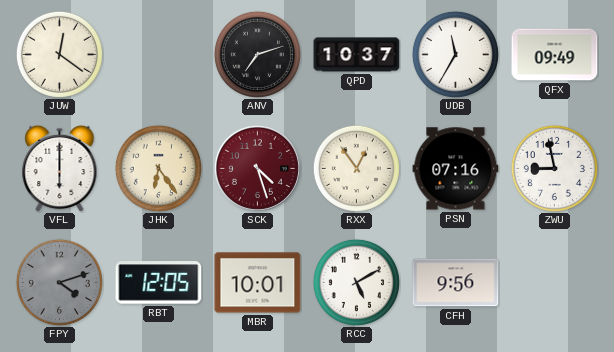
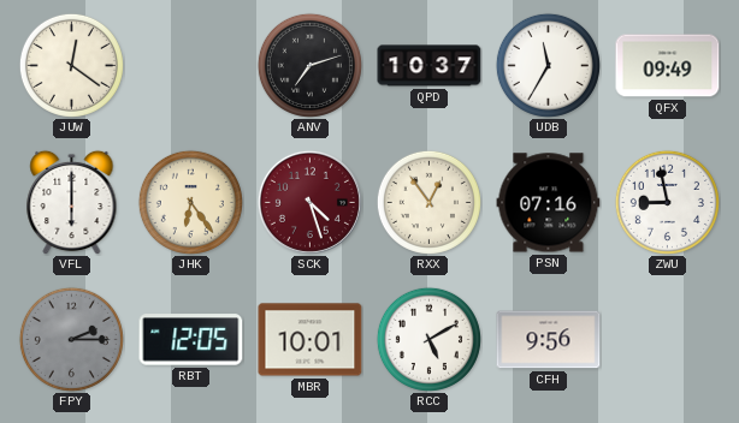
FPY: 4:12 -> 2:15
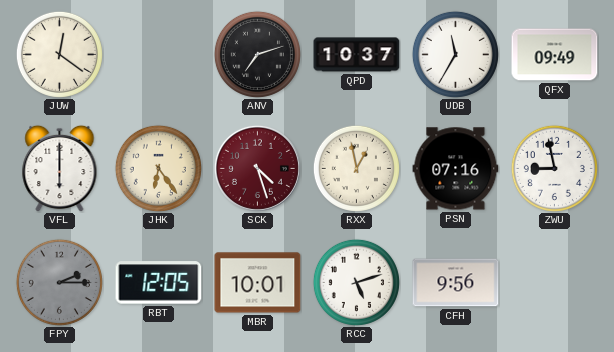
RXX: 12:54 -> 12:58
RCC: 5:10 -> 5:12
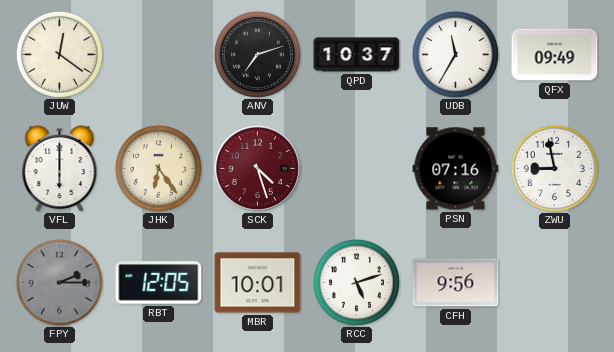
RXX: 12:58 -> none
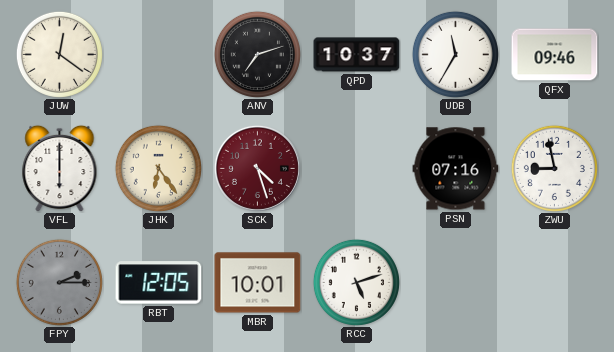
QFX: 09:49 -> 09:46
CFH: 9:56 -> none
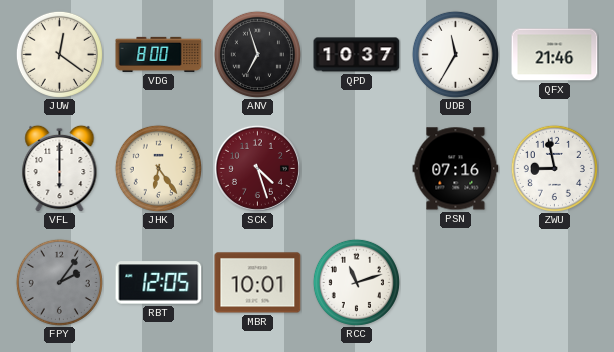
VDG: none -> 8:00
ANV: 7:12 -> 6:57
QFX: 09:46 -> 21:46
FPY: 2:15 -> 2:06
RCC: 5:12 -> 11:12
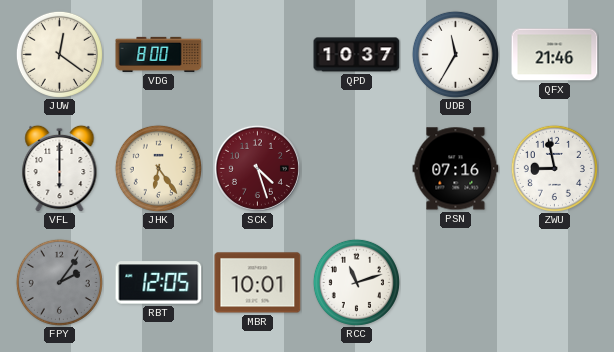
ANV: 6:57 -> none
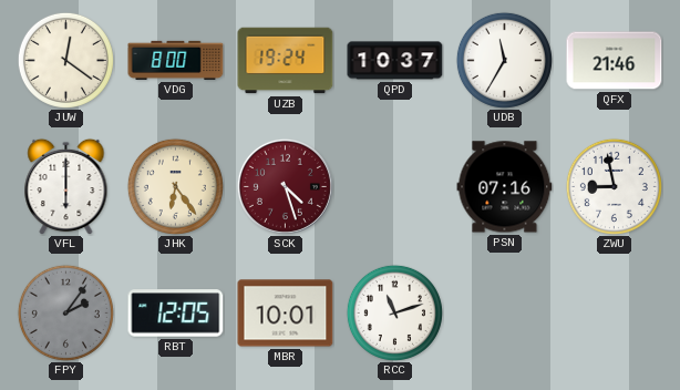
UZB: none -> 19:24
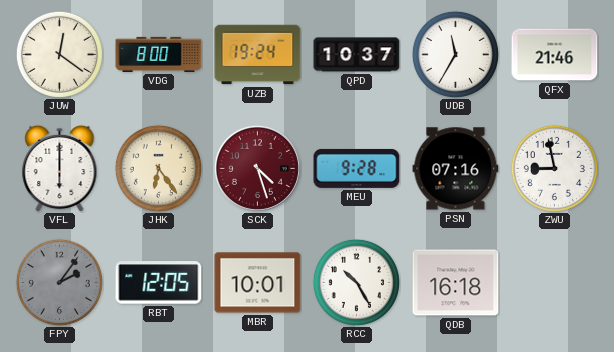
MEU: none -> 9:28
RCC: 11:12 -> 10:25
QDB: none -> 16:18
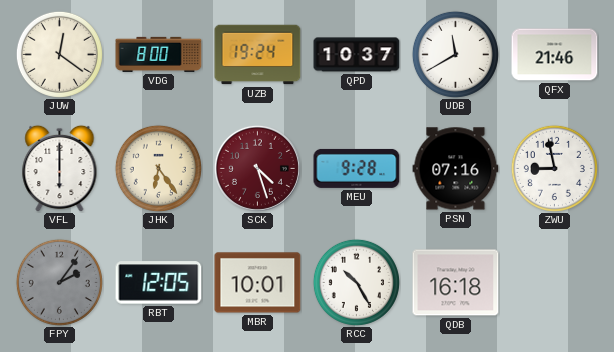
UDB: 11:35 -> 11:40
